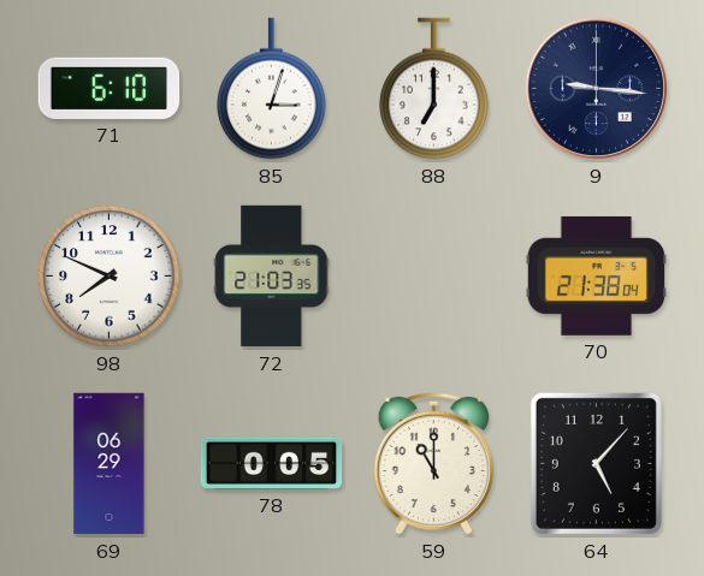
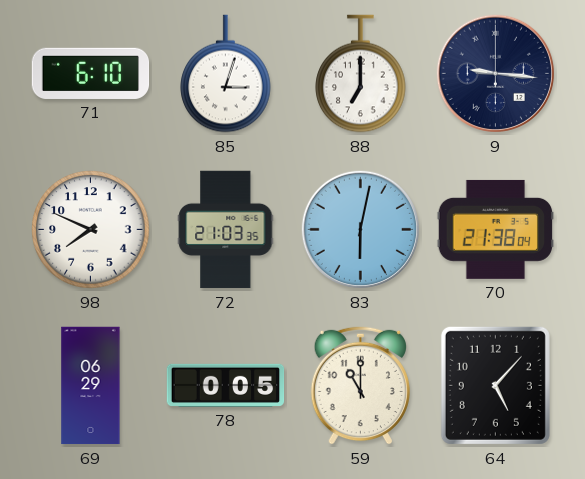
83: none -> 6:02
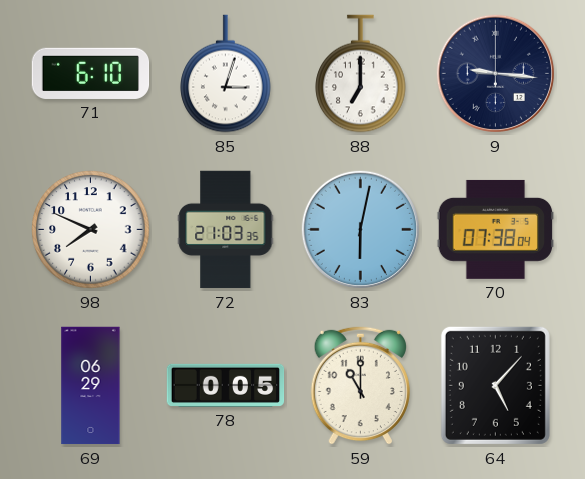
70: 21:38 -> 07:38
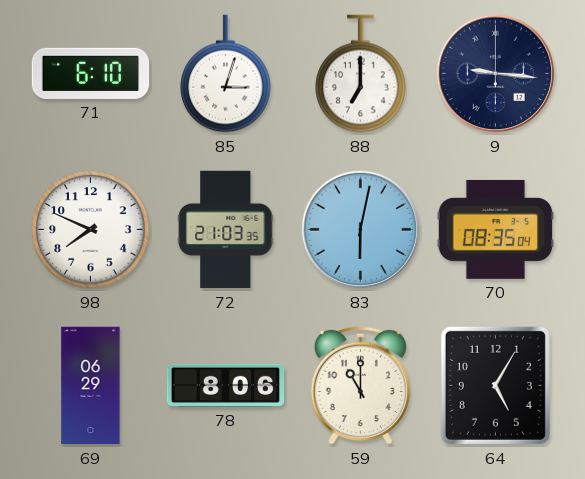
70: 07:38 -> 08:35
78: 0:05 -> 8:06
64: 5:07 -> 5:05
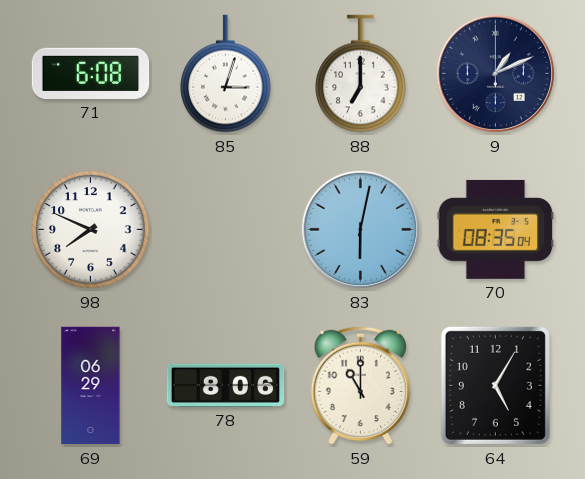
71: 6:10 -> 6:08
9: 9:16 -> 1:11
72: 21:03 -> none
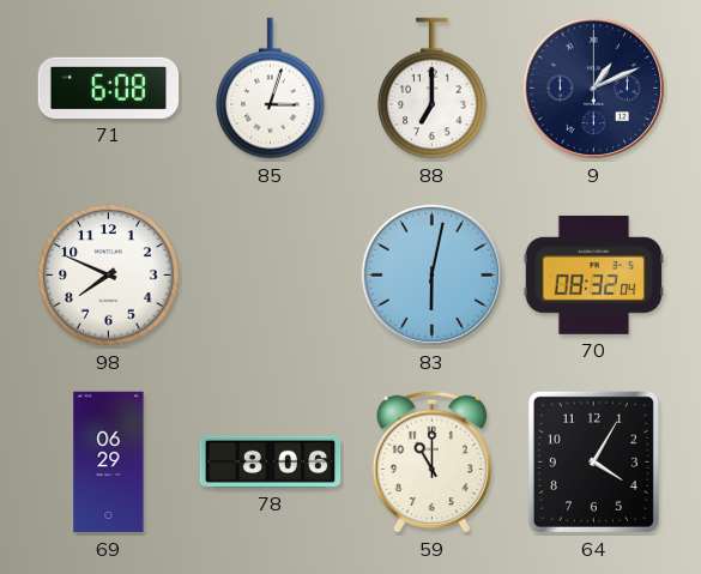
70: 08:35 -> 08:32
64: 5:05 -> 4:05
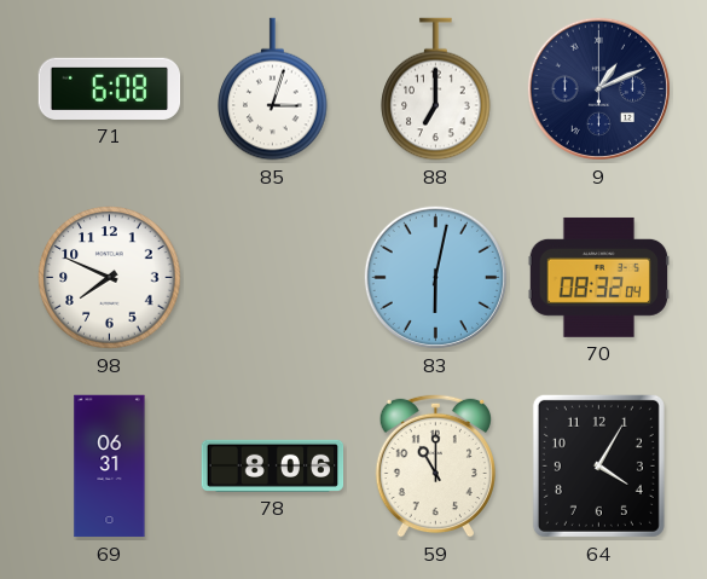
69: 06:29 -> 06:31
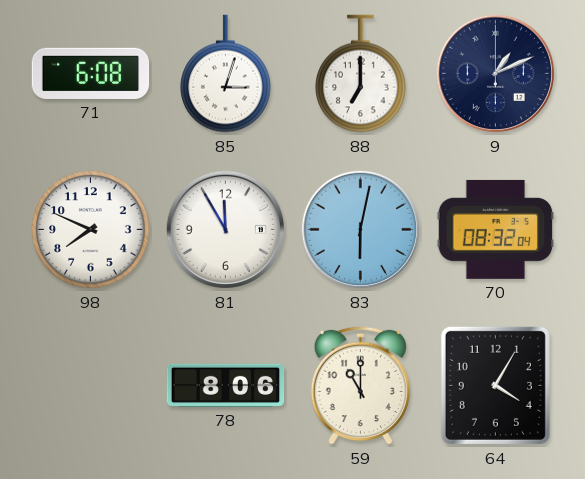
81: none -> 11:55
69: 06:31 -> none
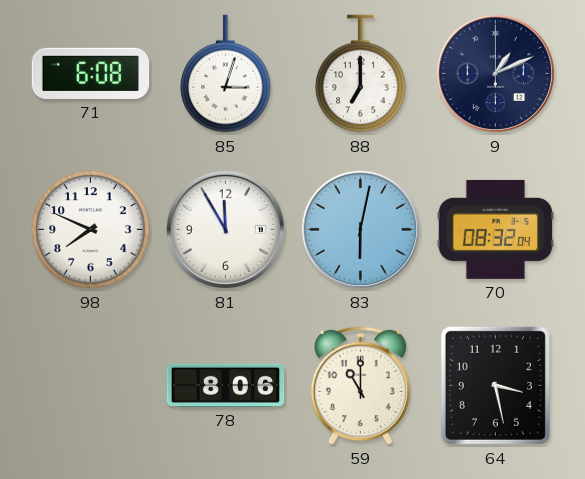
64: 4:05 -> 3:28
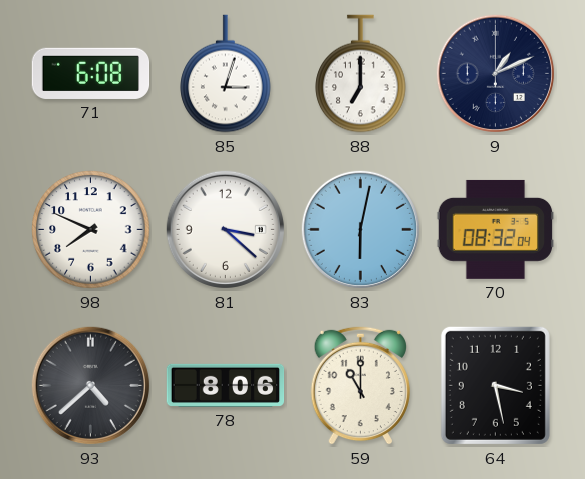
81: 11:55 -> 3:22
93: none -> 4:38
